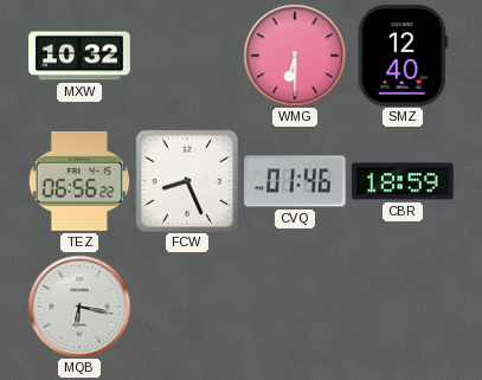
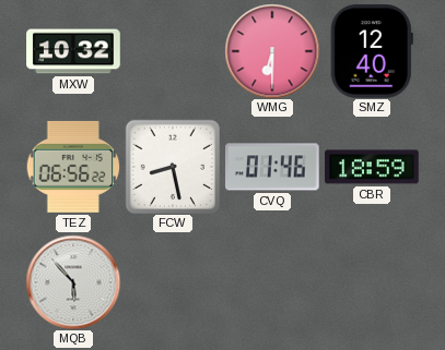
FCW: 8:26 -> 8:28
MQB: 6:17 -> 5:53
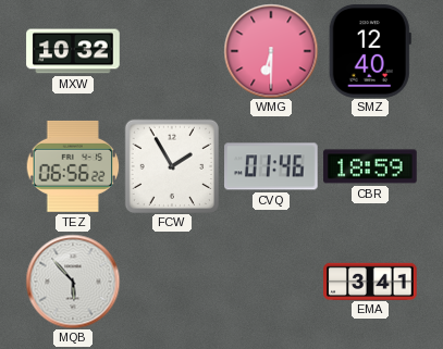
FCW: 8:28 -> 1:55
EMA: none -> 3:41
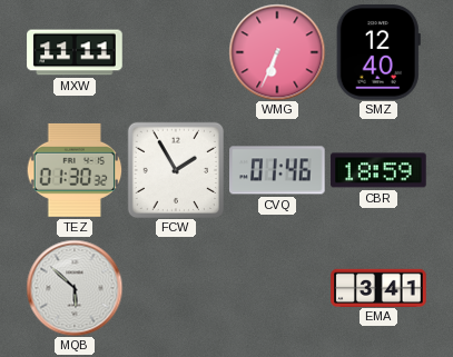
MXW: 10:32 -> 11:11
WMG: 6:30 -> 6:34
TEZ: 06:56 -> 01:30
MQB: 5:53 -> 5:52
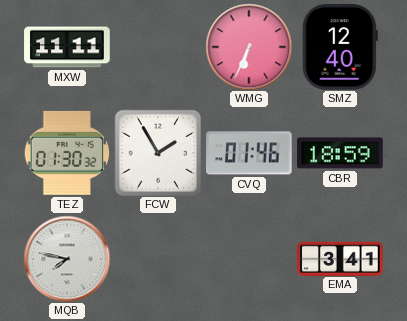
MQB: 5:52 -> 7:47
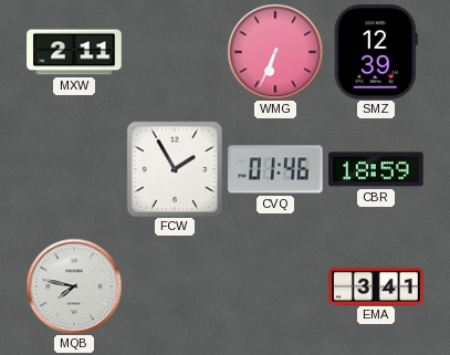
MXW: 11:11 -> 2:11
SMZ: 12:40 -> 12:39
TEZ: 01:30 -> none
